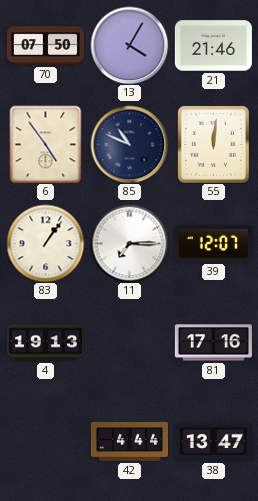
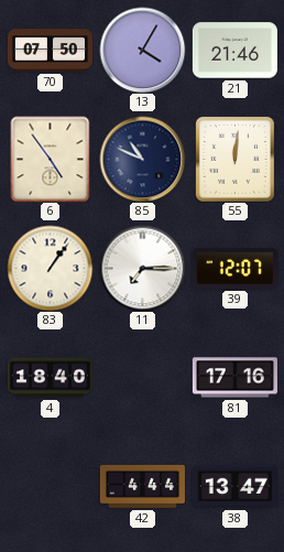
4: 19:13 -> 18:40
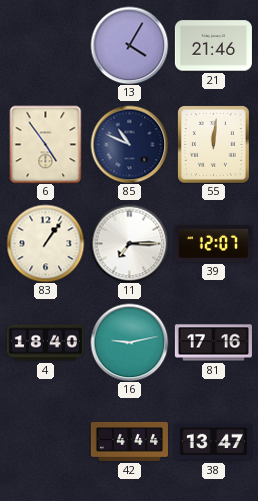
70: 07:50 -> none
16: none -> 9:13
